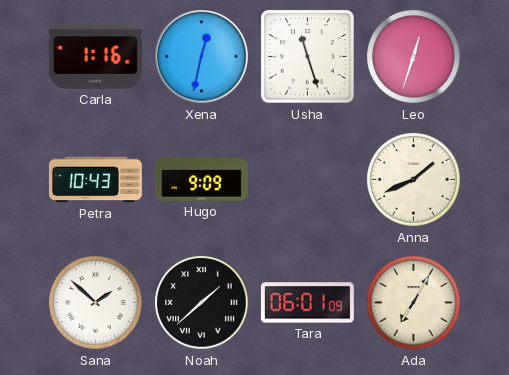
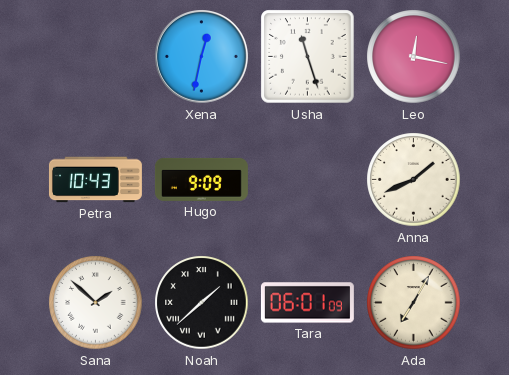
Carla: 1:16 -> none
Leo: 12:33 -> 12:17
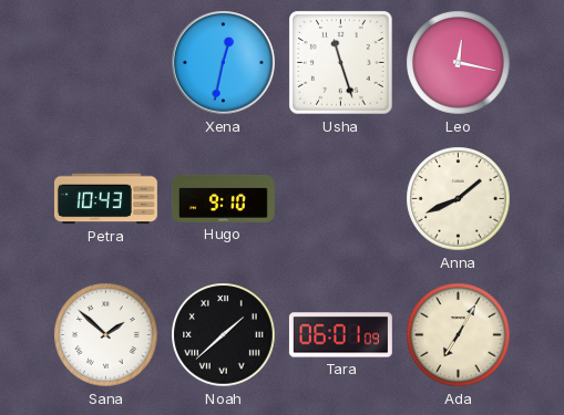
Hugo: 9:09 -> 9:10
